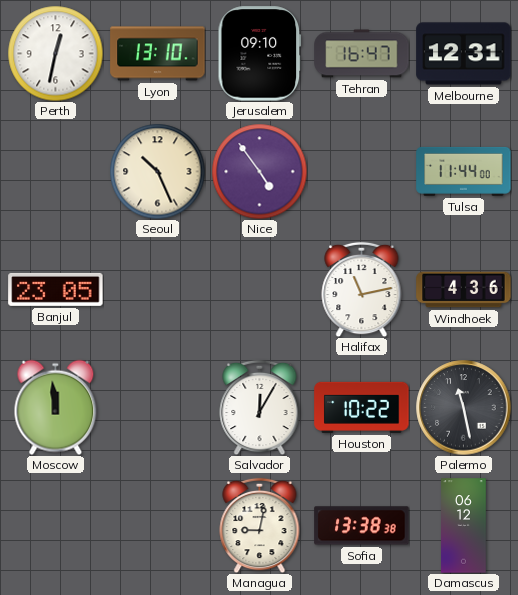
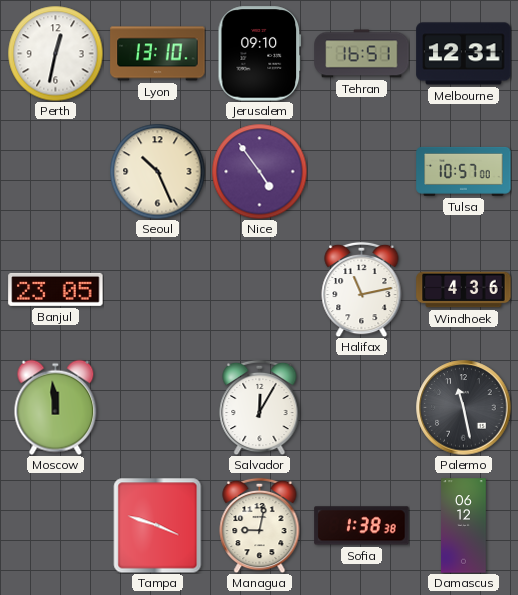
Tehran: 16:47 -> 16:51
Tulsa: 11:44 -> 10:57
Houston: 10:22 -> none
Tampa: none -> 3:48
Sofia: 13:38 -> 1:38
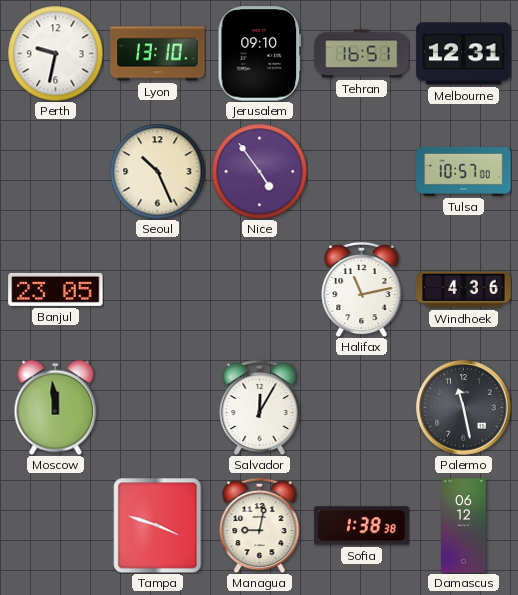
Perth: 12:32 -> 9:32
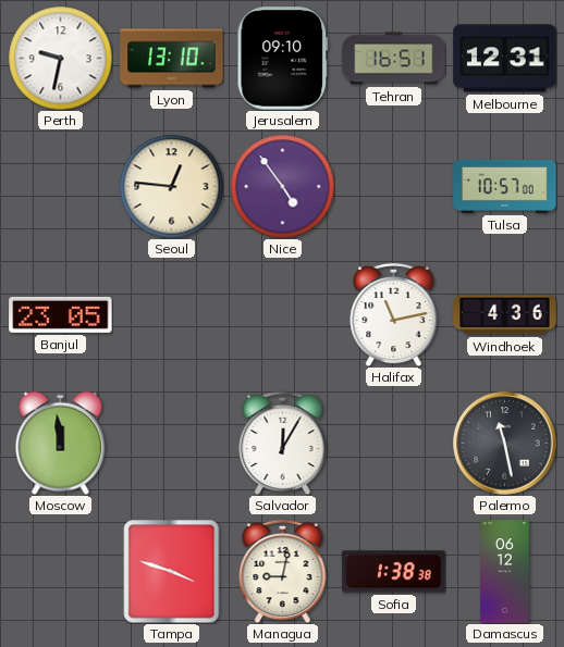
Seoul: 10:26 -> 12:46
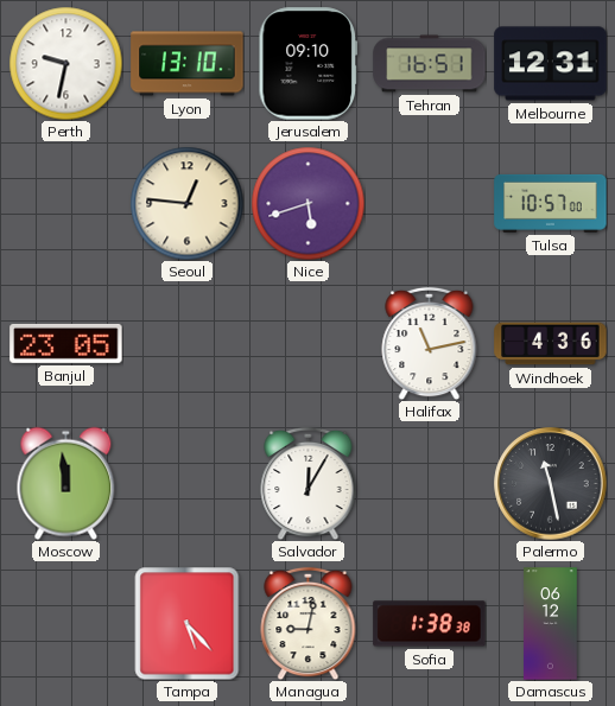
Nice: 4:54 -> 5:42
Tampa: 3:48 -> 5:23
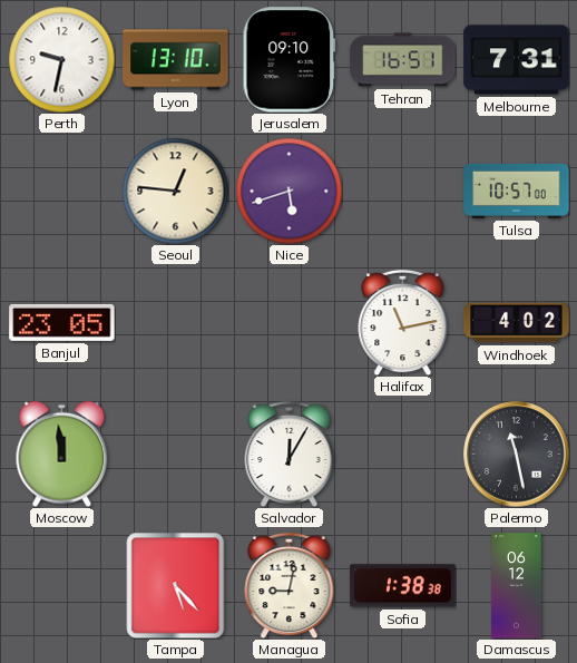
Melbourne: 12:31 -> 7:31
Windhoek: 4:36 -> 4:02
